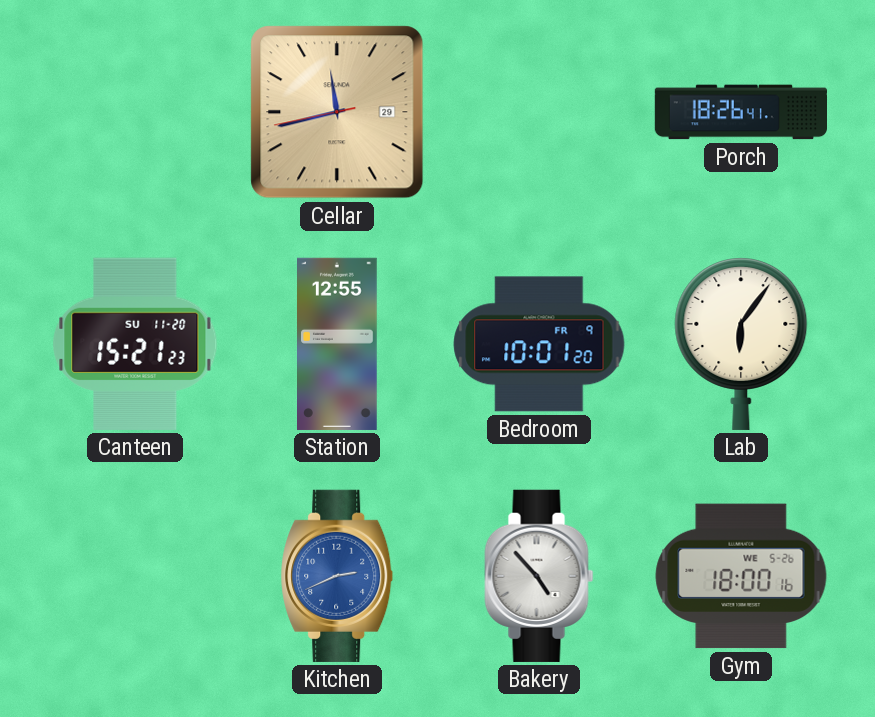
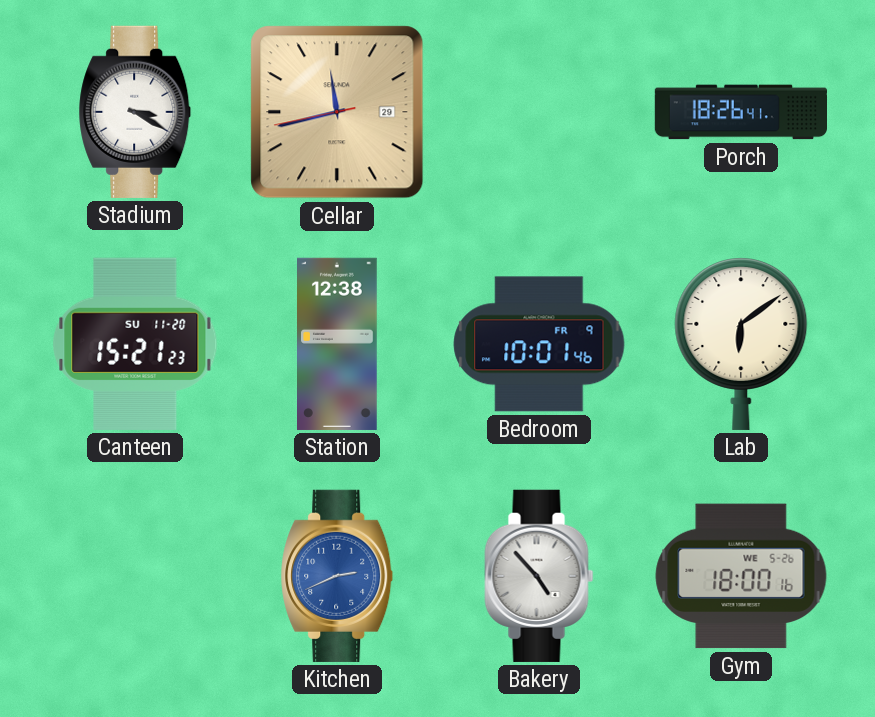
Stadium: none -> 3:20
Station: 12:55 -> 12:38
Bedroom: 10:01:20 -> 10:01:46
Lab: 6:06 -> 6:09
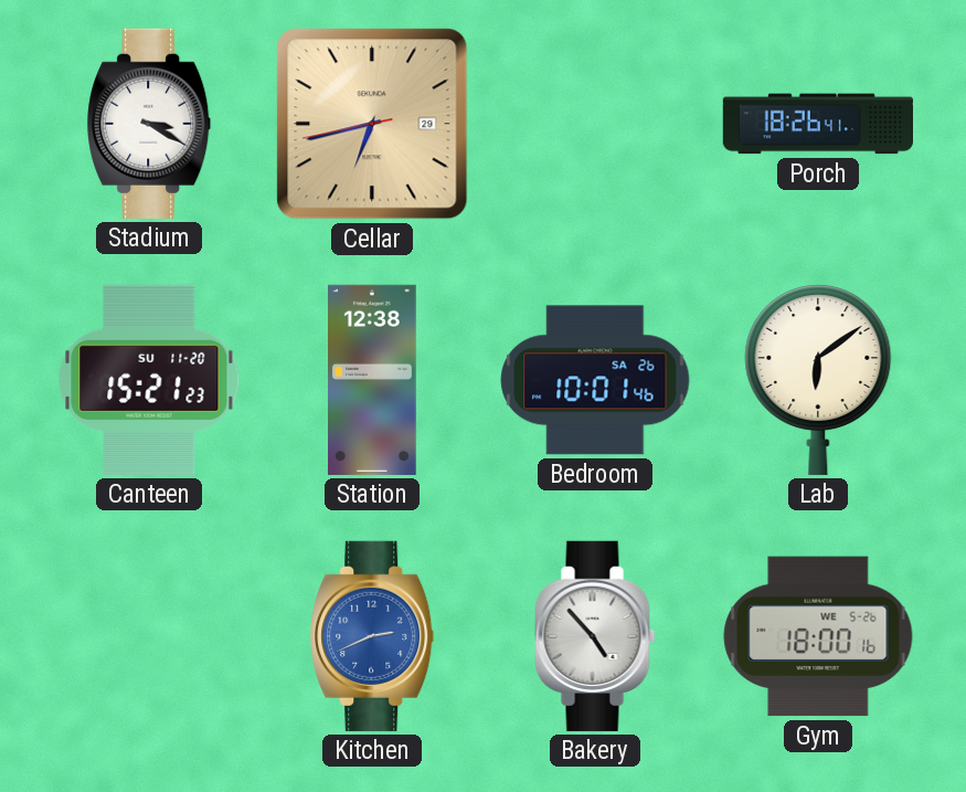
Cellar: 11:42 -> 6:42
Bedroom date: FR 9 -> SA 26
